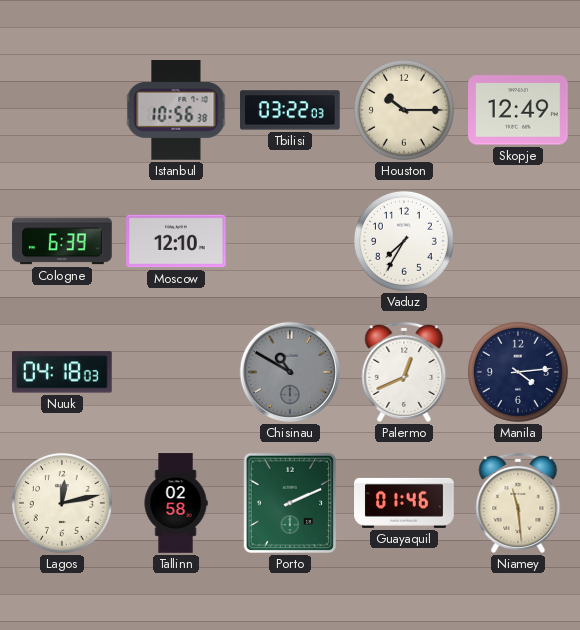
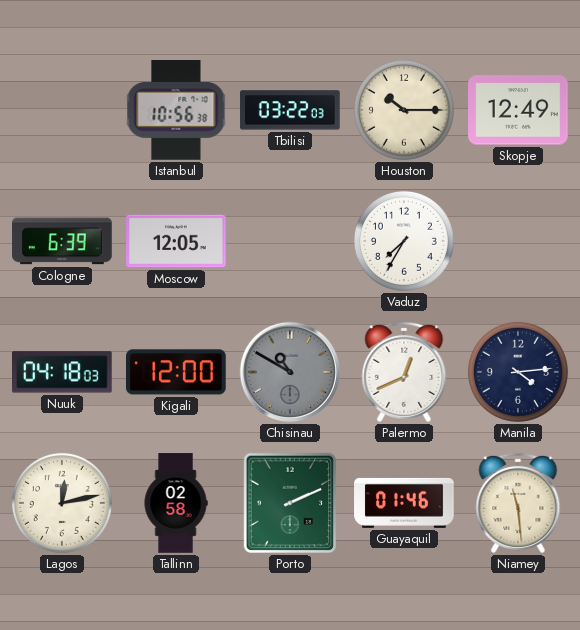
Moscow: 12:10 -> 12:05
Kigali: none -> 12:00
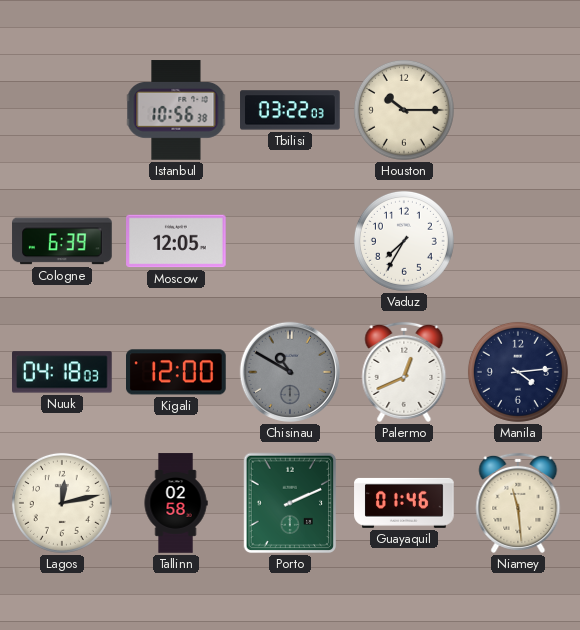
Skopje: 12:49 -> none
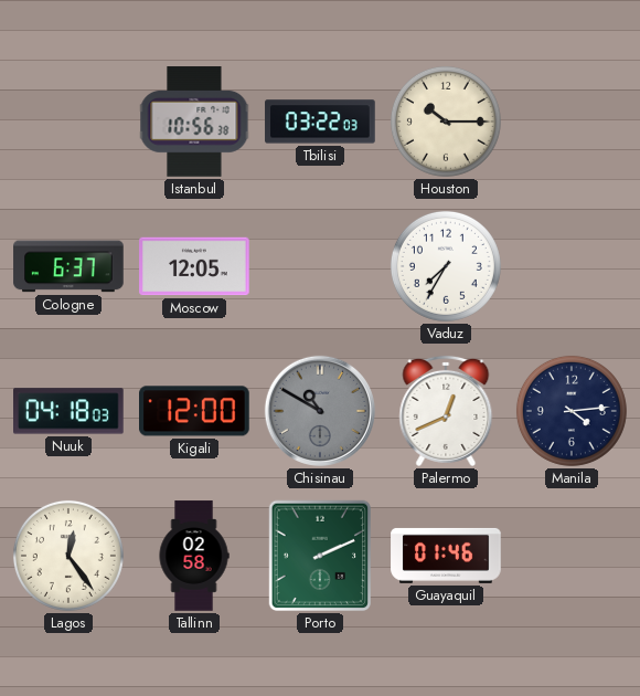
Cologne: 6:39 -> 6:37
Lagos: 12:13 -> 12:24
Niamey: 11:29 -> none
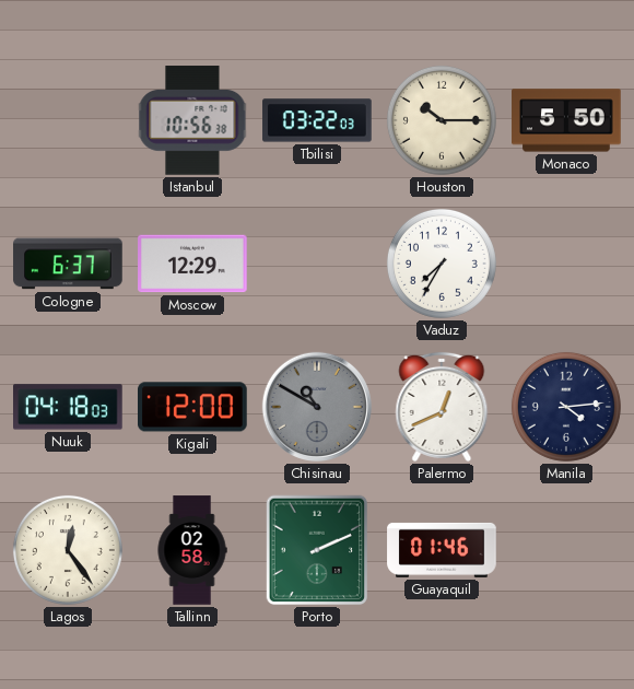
Monaco: none -> 5:50
Moscow: 12:05 -> 12:29
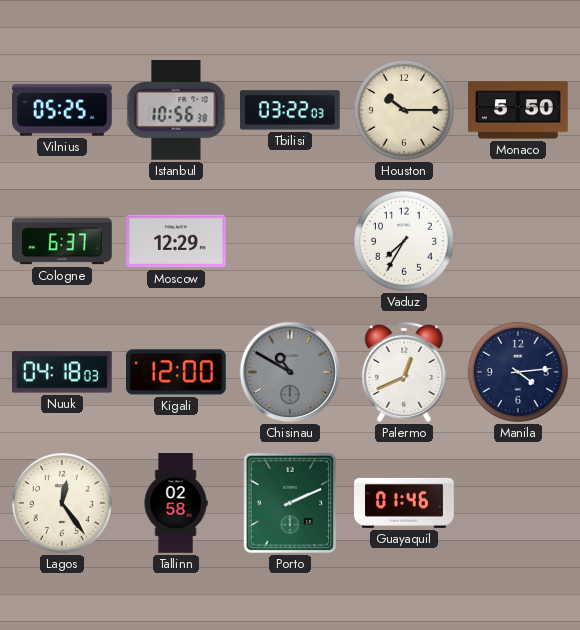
Vilnius: none -> 05:25
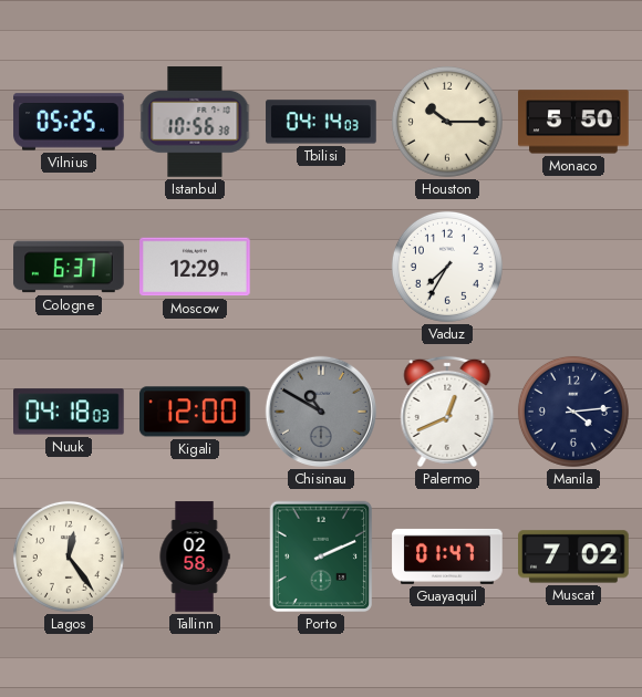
Tbilisi: 03:22 -> 04:14
Guayaquil: 01:46 -> 01:47
Muscat: none -> 7:02
